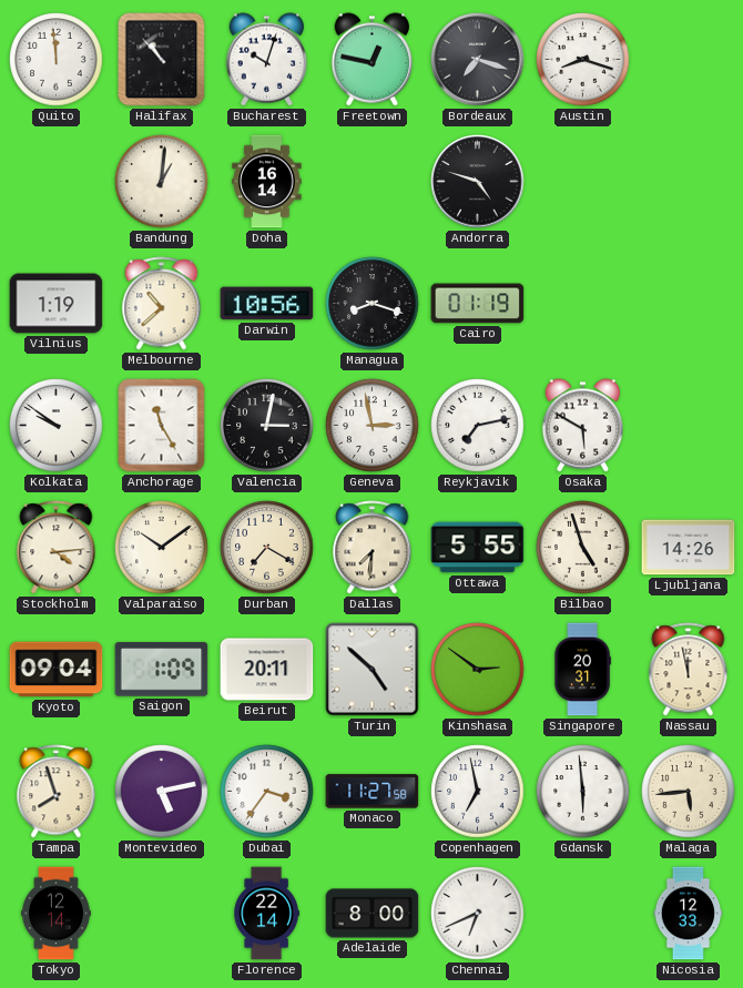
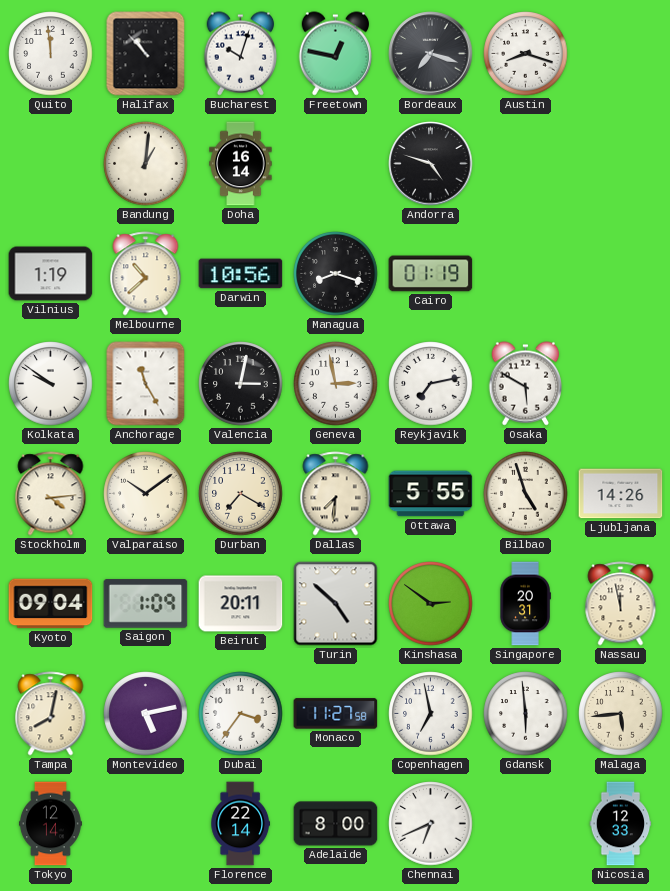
Tampa: 7:57 -> 8:02
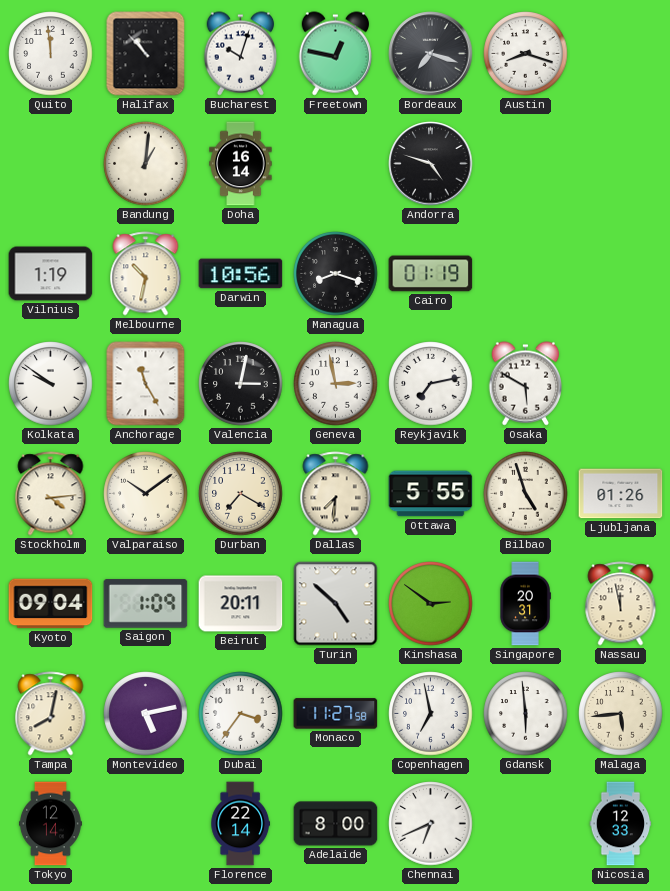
Melbourne: 10:38 -> 10:32
Ljubljana: 14:26 -> 01:26
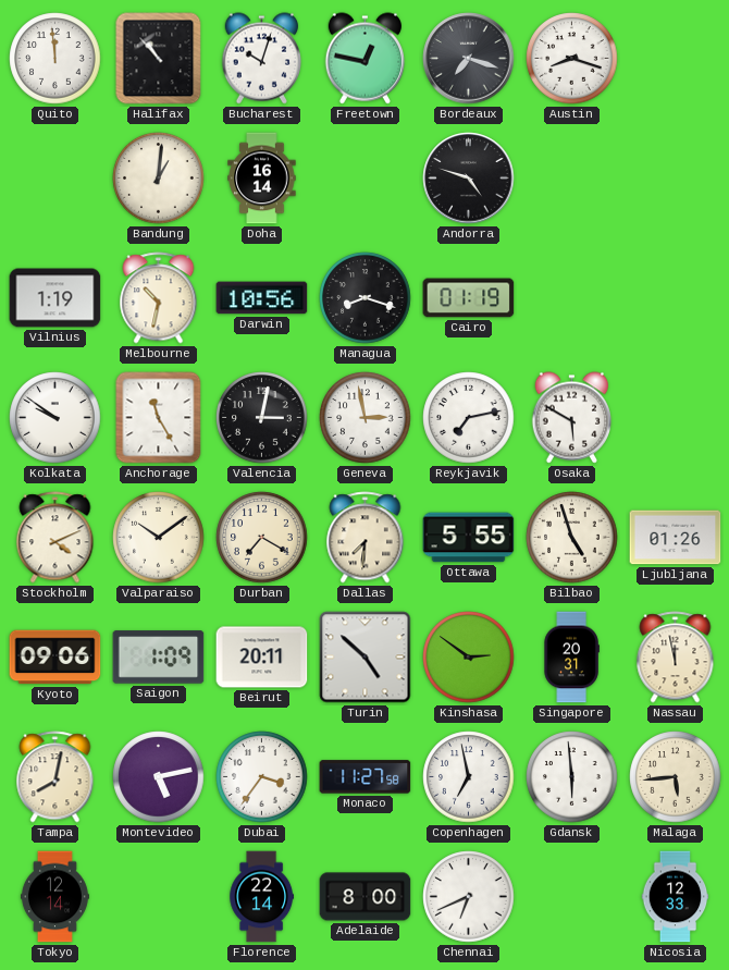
Stockholm: 4:14 -> 4:11
Kyoto: 09:04 -> 09:06
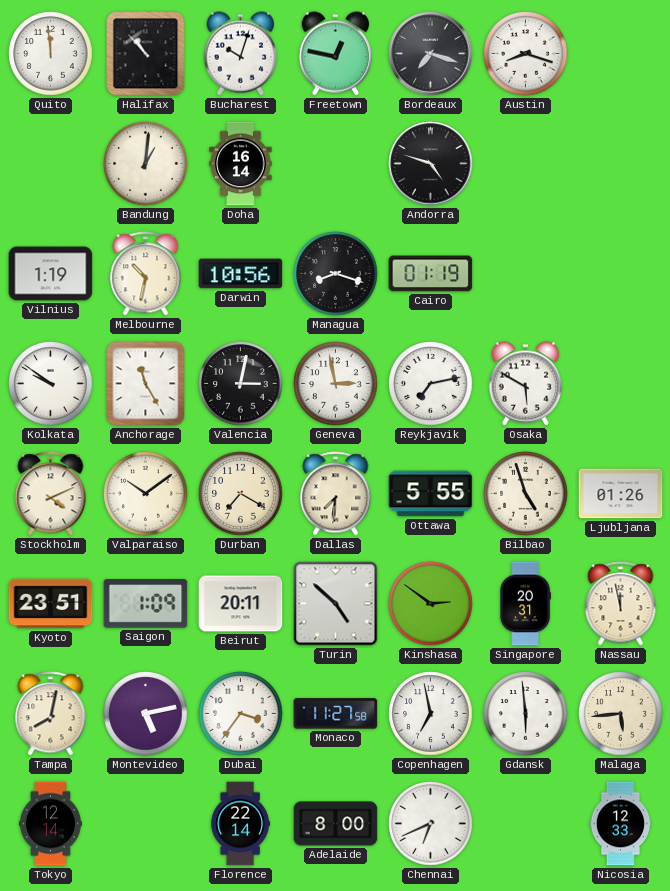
Kyoto: 09:06 -> 23:51
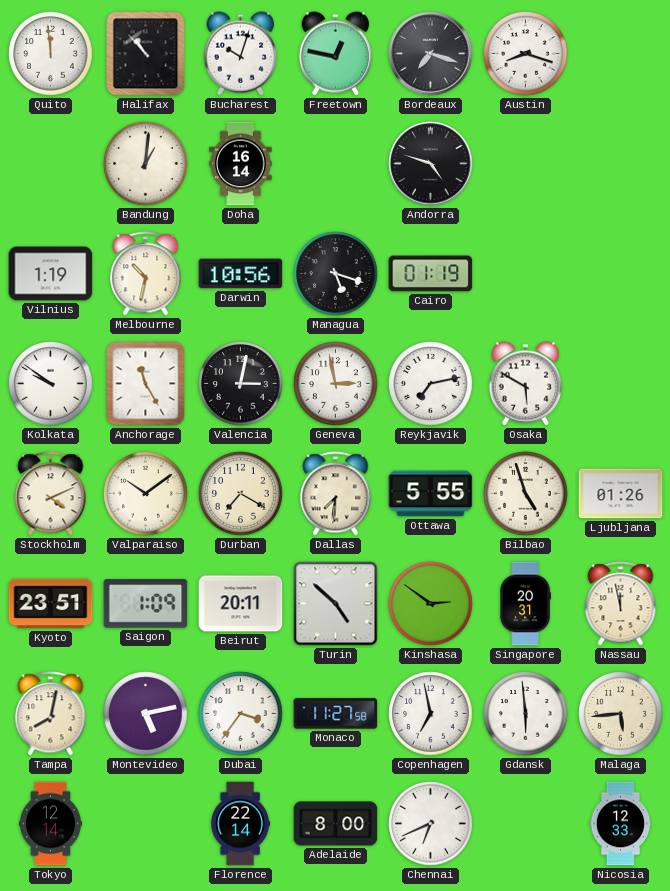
Managua: 8:18 -> 5:18
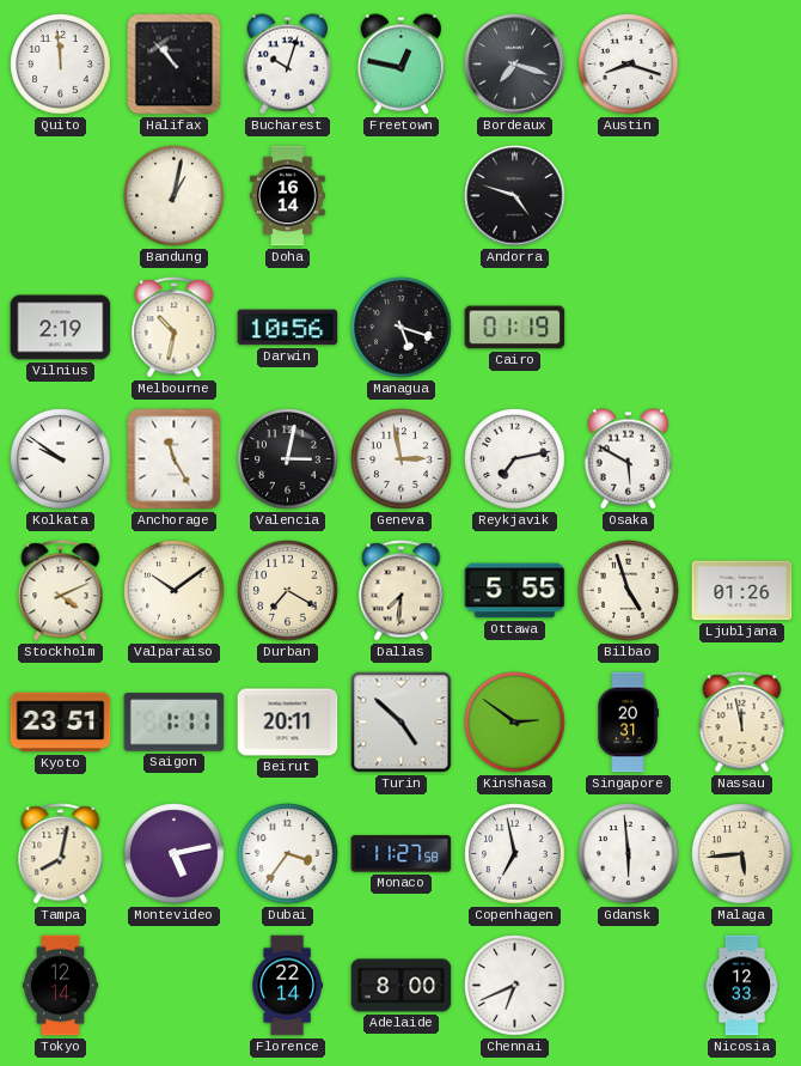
Bandung: 1:01 -> 1:02
Vilnius: 1:19 -> 2:19
Saigon: 1:09 -> 1:11
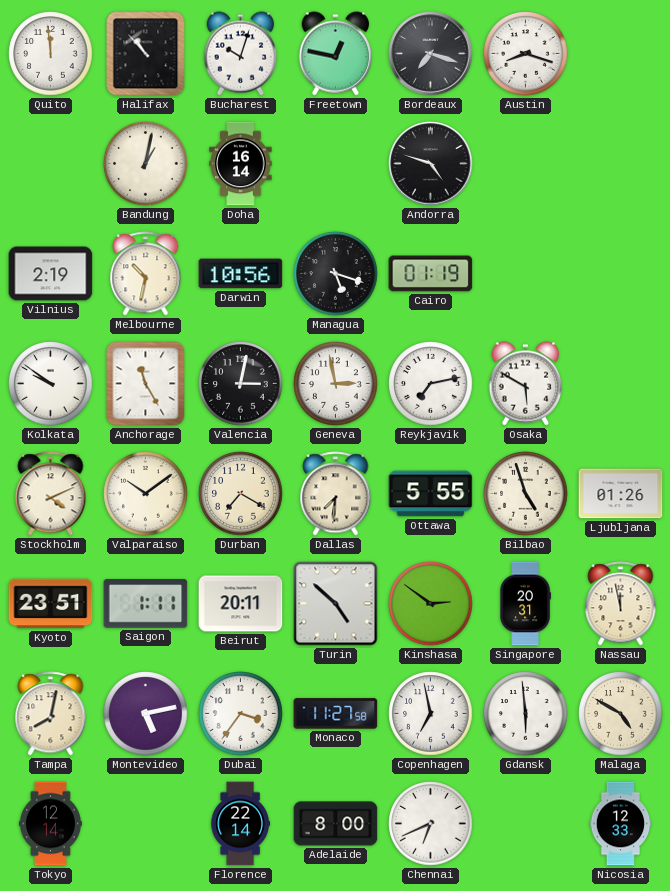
Malaga: 5:44 -> 4:50
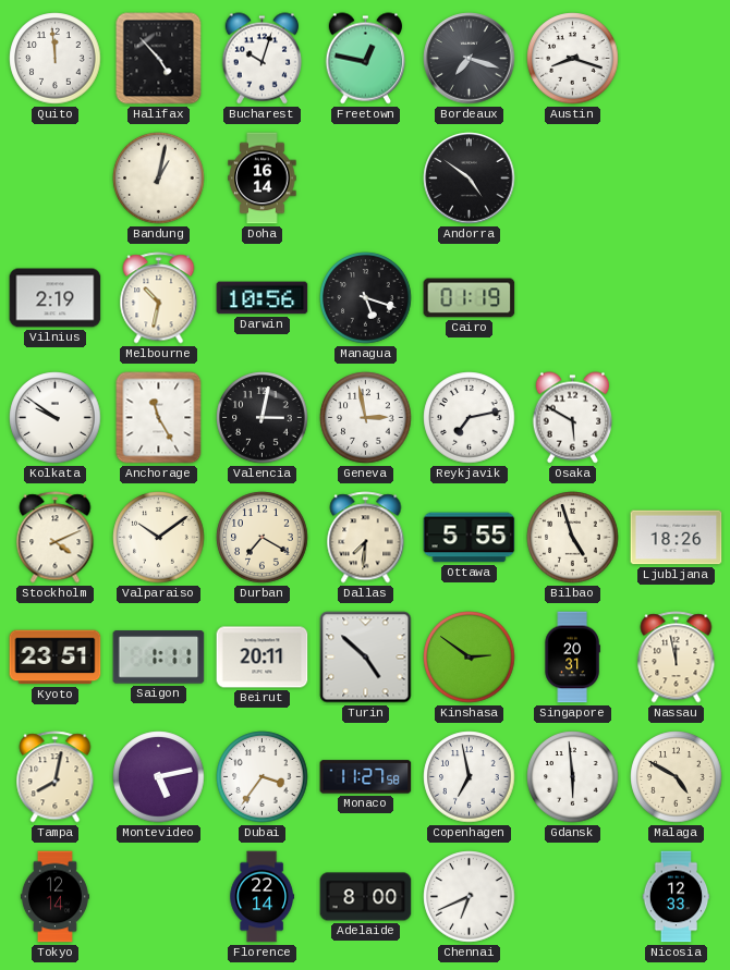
Halifax: 10:53 -> 4:53
Andorra: 4:48 -> 4:51
Ljubljana: 01:26 -> 18:26
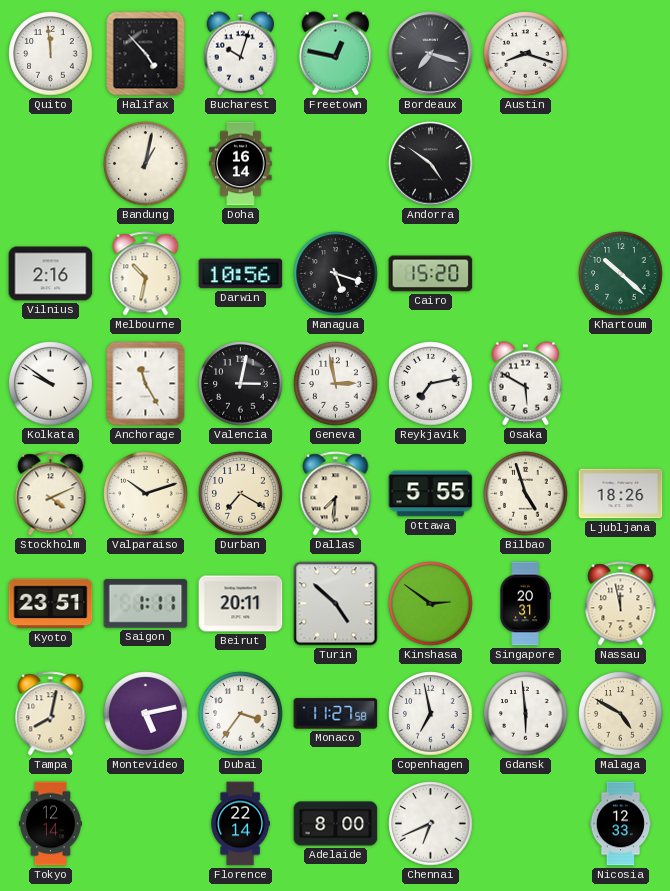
Vilnius: 2:19 -> 2:16
Cairo: 01:19 -> 15:20
Khartoum: none -> 10:22
Valparaiso: 10:09 -> 10:12
